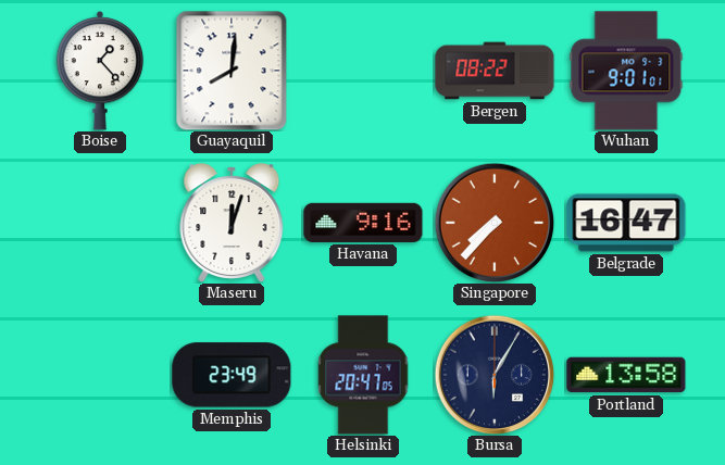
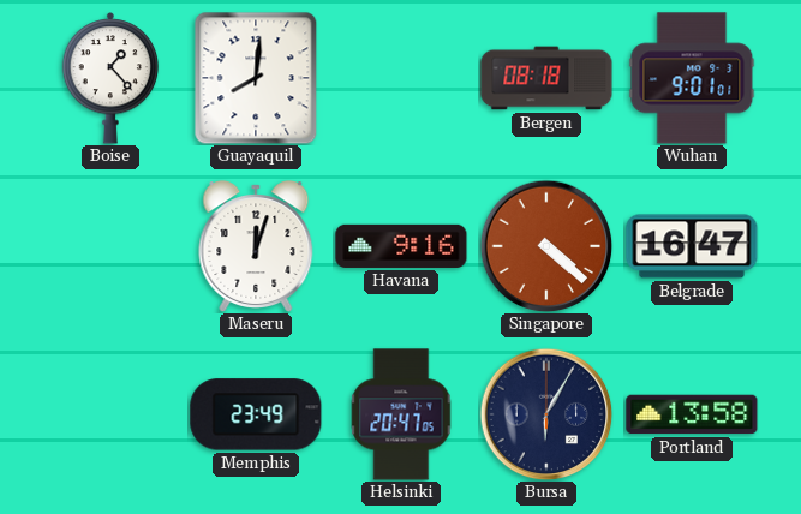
Bergen: 08:22 -> 08:18
Singapore: 7:37 -> 4:22
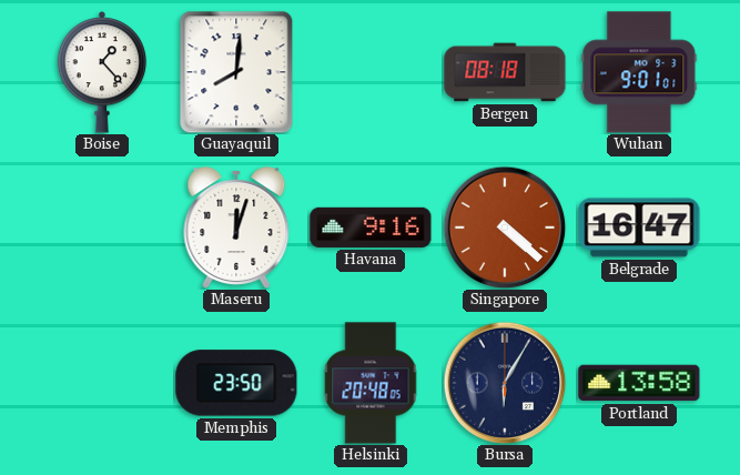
Memphis: 23:49 -> 23:50
Helsinki: 20:47 -> 20:48
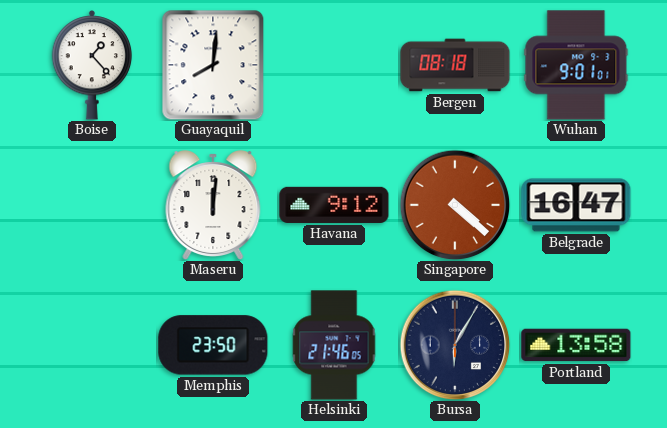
Maseru: 12:03 -> 12:01
Havana: 9:16 -> 9:12
Helsinki: 20:48 -> 21:46
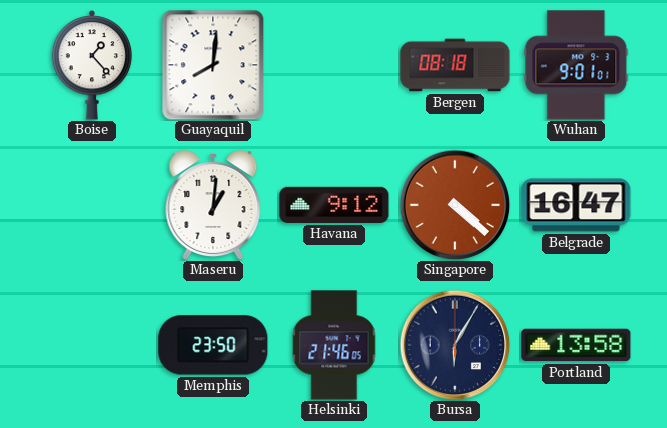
Maseru: 12:01 -> 1:01
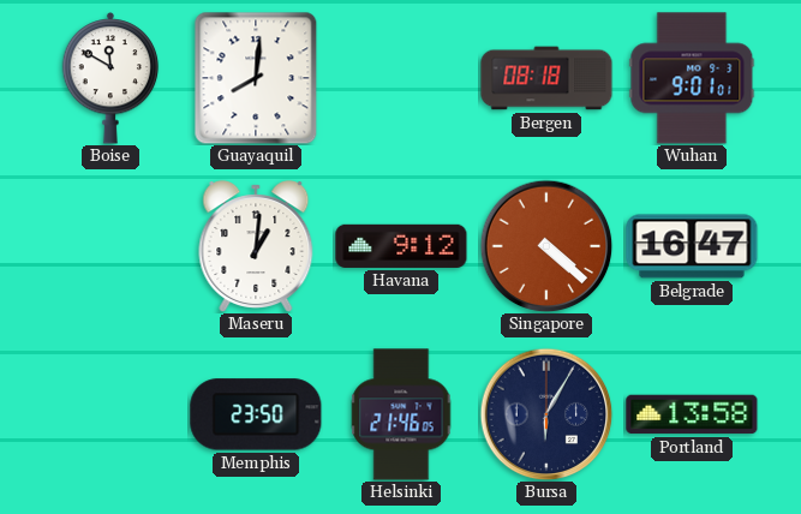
Boise: 1:23 -> 11:50
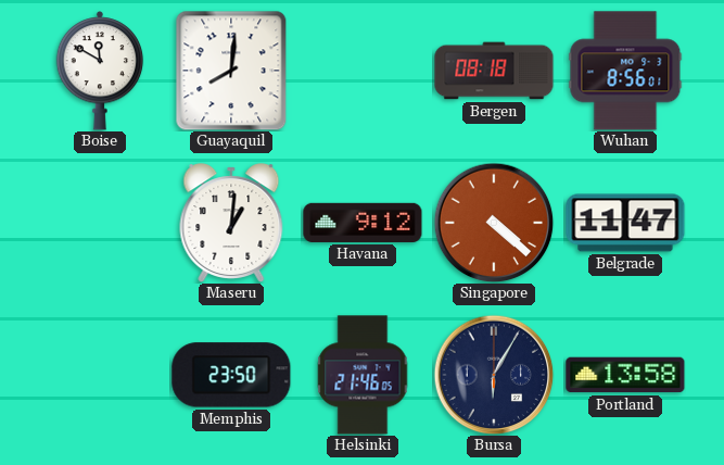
Wuhan: 9:01 -> 8:56
Belgrade: 16:47 -> 11:47
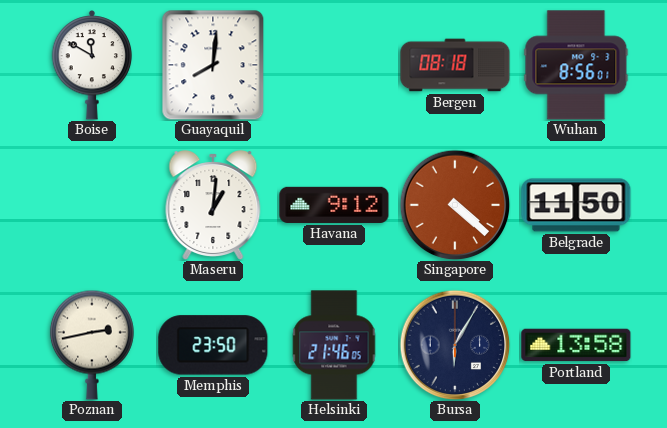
Belgrade: 11:47 -> 11:50
Poznan: none -> 2:43
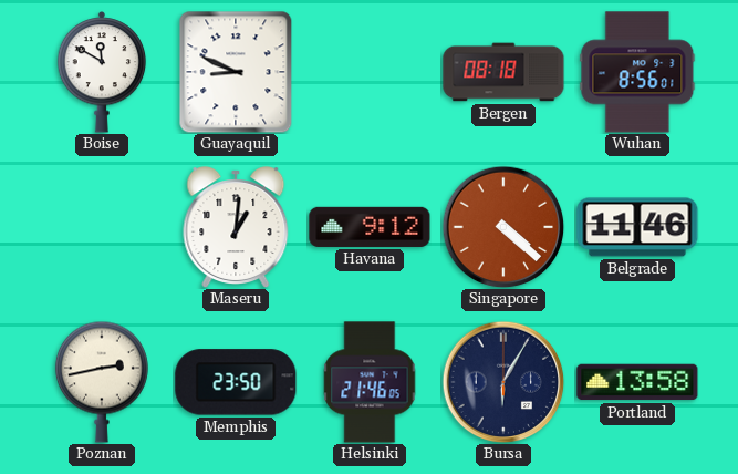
Guayaquil: 8:01 -> 8:49
Belgrade: 11:50 -> 11:46
